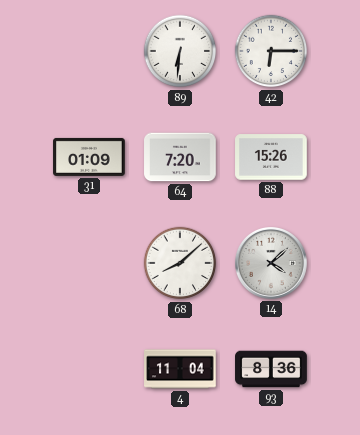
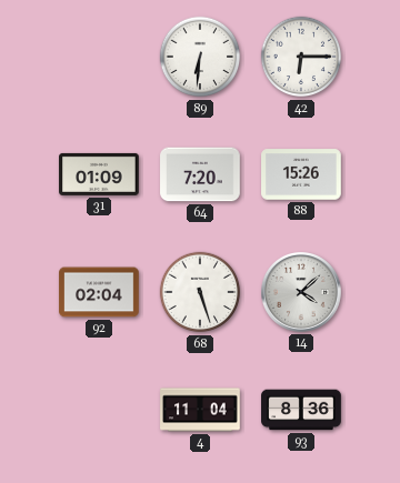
92: none -> 02:04
68: 8:08 -> 5:27
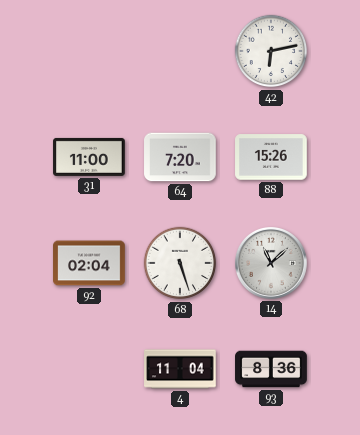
89: 6:31 -> none
42: 6:15 -> 6:13
31: 01:09 -> 11:00
14: 4:08 -> 11:08
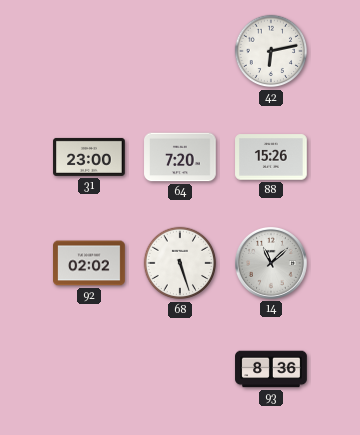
31: 11:00 -> 23:00
92: 02:04 -> 02:02
4: 11:04 -> none
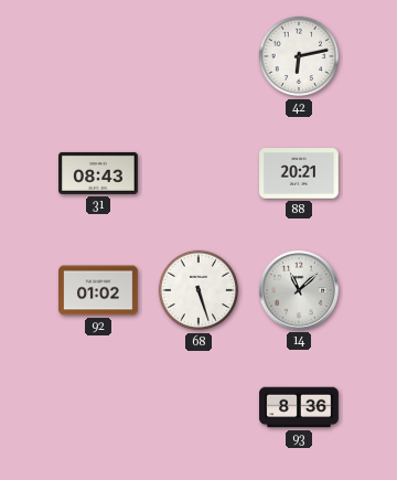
31: 23:00 -> 08:43
64: 7:20 -> none
88: 15:26 -> 20:21
92: 02:02 -> 01:02
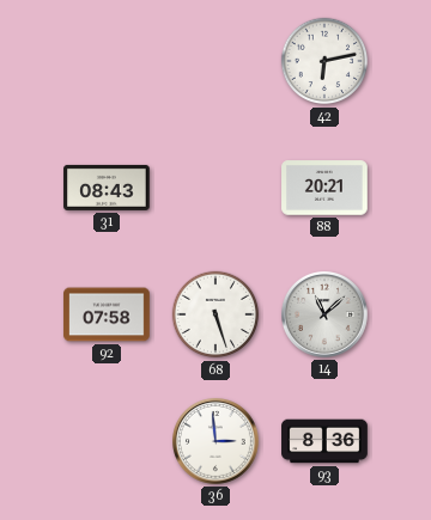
92: 01:02 -> 07:58
36: none -> 2:59
